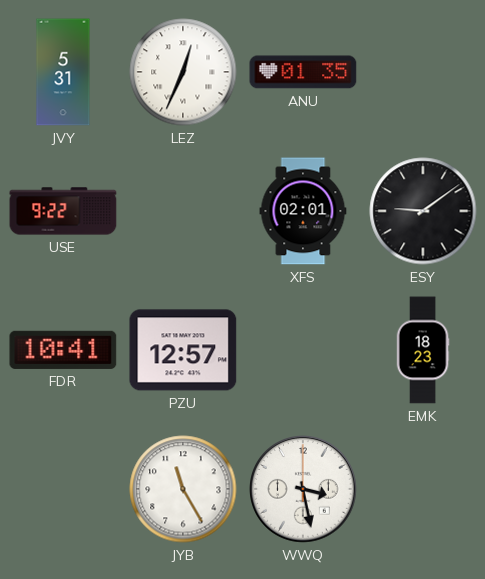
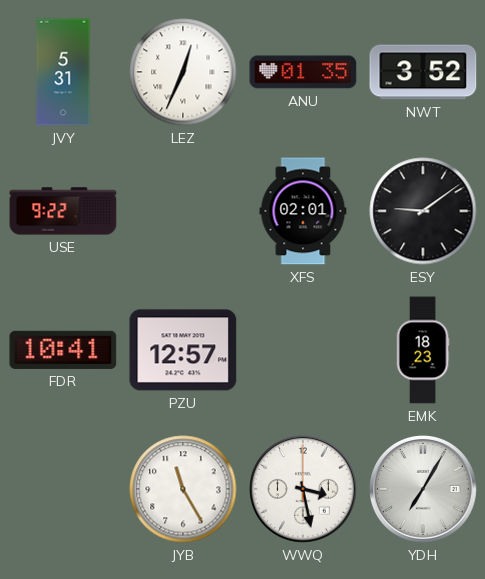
NWT: none -> 3:52
YDH: none -> 7:05
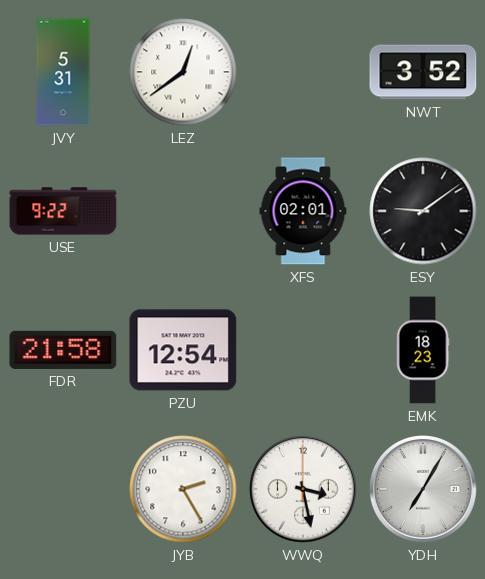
LEZ: 12:34 -> 12:39
ANU: 01:35 -> none
FDR: 10:41 -> 21:58
PZU: 12:57 -> 12:54
JYB: 11:25 -> 2:25
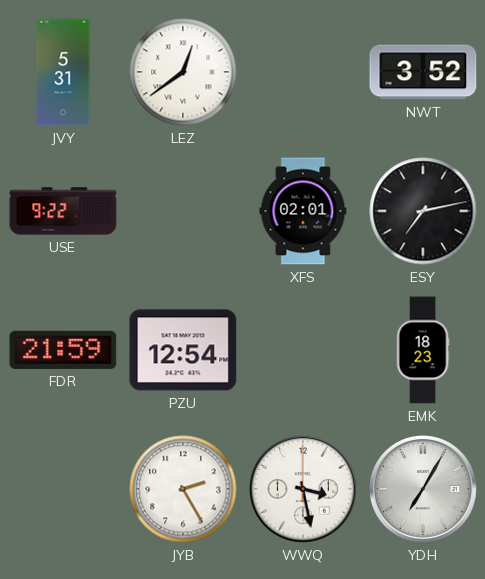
ESY: 9:09 -> 7:13
FDR: 21:58 -> 21:59
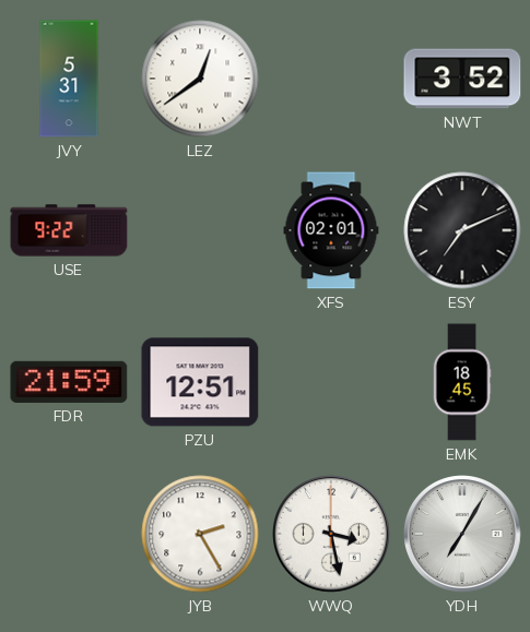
ESY: 7:13 -> 7:11
PZU: 12:54 -> 12:51
EMK: 18:23 -> 18:45
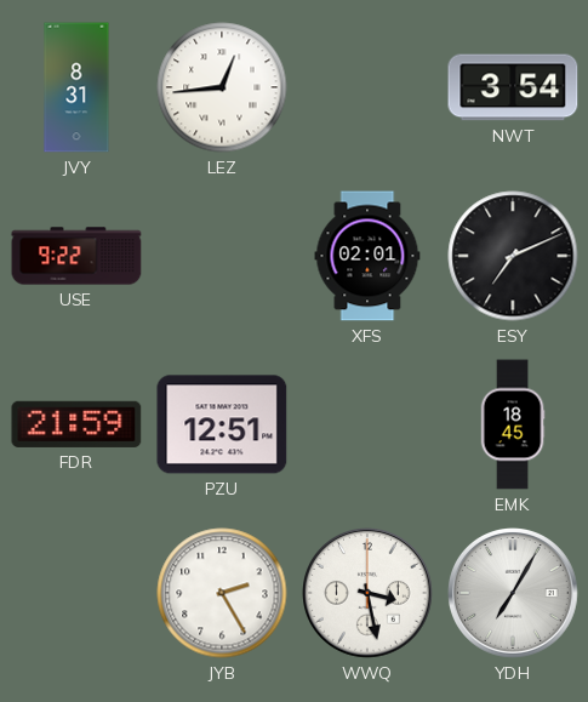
JVY: 5:31 -> 8:31
LEZ: 12:39 -> 12:44
NWT: 3:52 -> 3:54
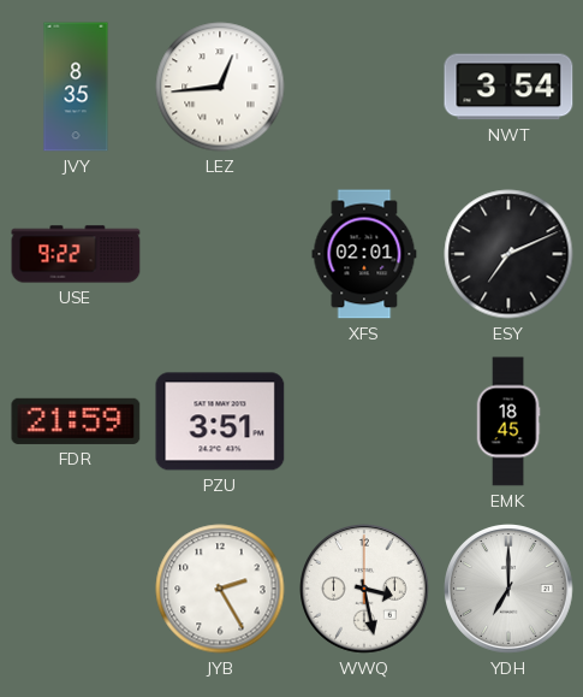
JVY: 8:31 -> 8:35
PZU: 12:51 -> 3:51
YDH: 7:05 -> 7:00
